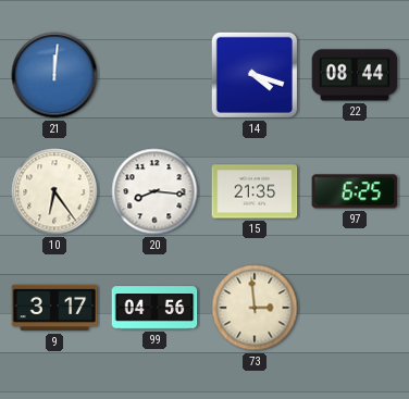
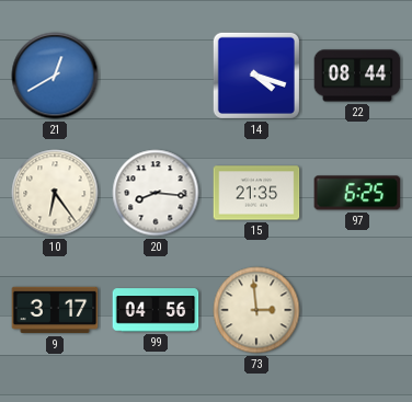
21: 12:01 -> 12:40
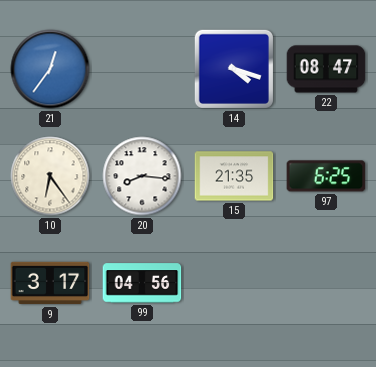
21: 12:40 -> 12:36
22: 08:44 -> 08:47
73: 2:59 -> none
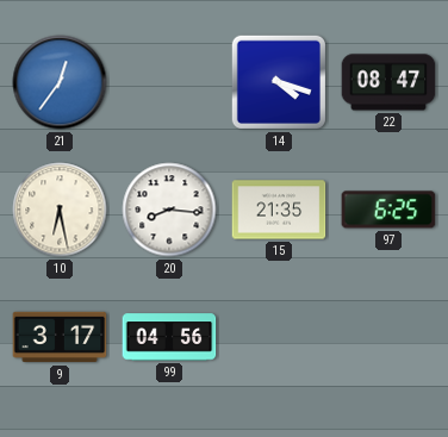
10: 6:24 -> 6:28
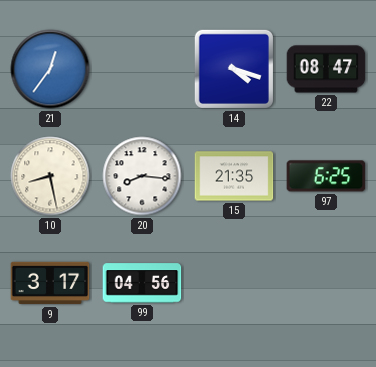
10: 6:28 -> 8:28
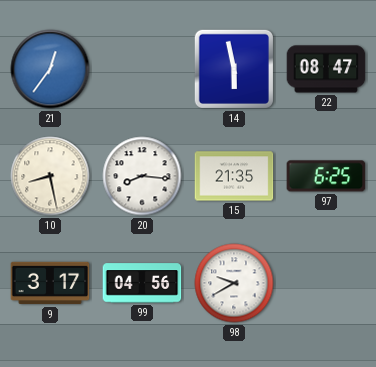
14: 4:18 -> 5:58
98: none -> 9:40
